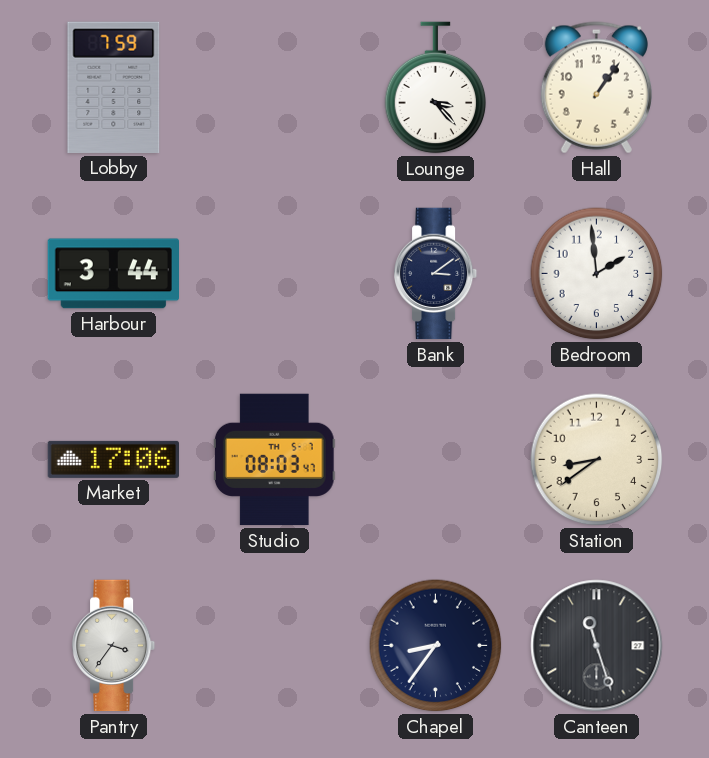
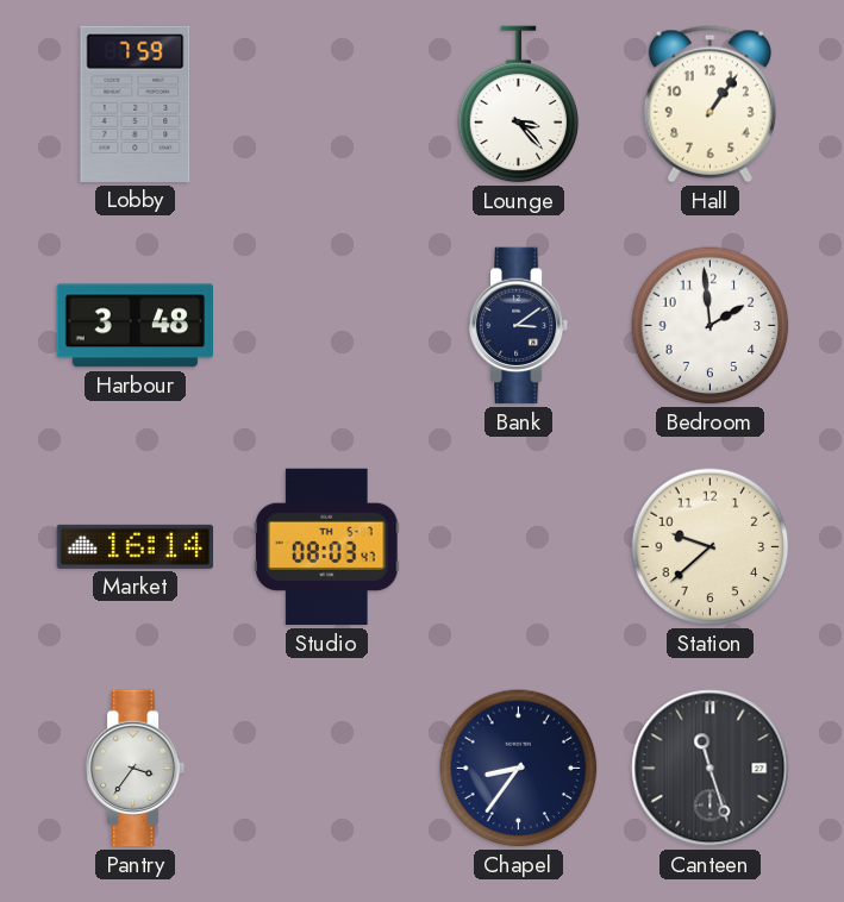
Harbour: 3:44 -> 3:48
Market: 17:06 -> 16:14
Station: 8:39 -> 9:38
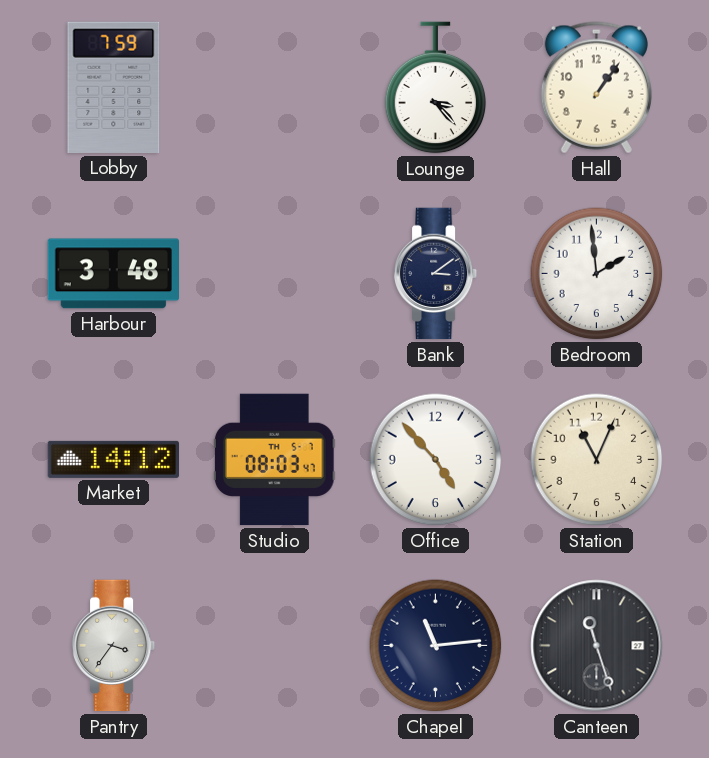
Market: 16:14 -> 14:12
Office: none -> 4:53
Station: 9:38 -> 11:04
Chapel: 8:36 -> 11:14
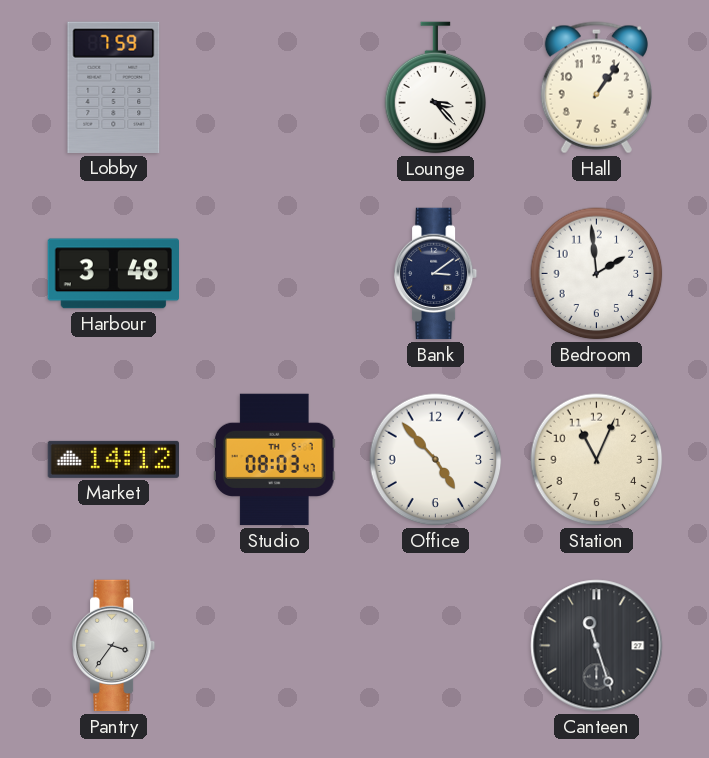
Chapel: 11:14 -> none
